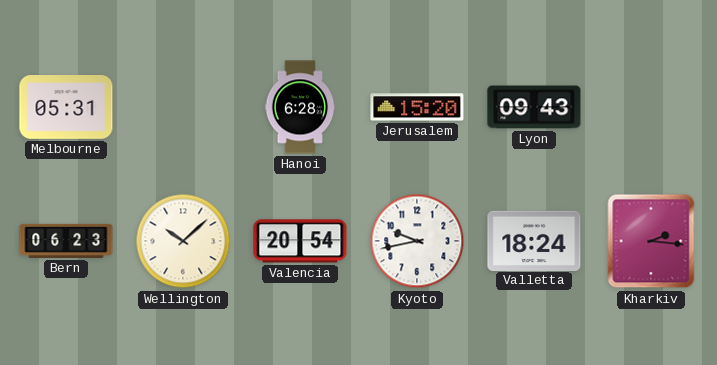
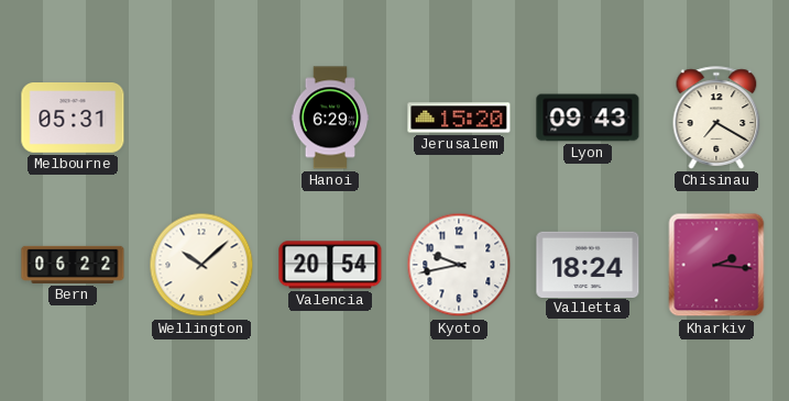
Hanoi: 6:28 -> 6:29
Chisinau: none -> 7:20
Bern: 06:23 -> 06:22
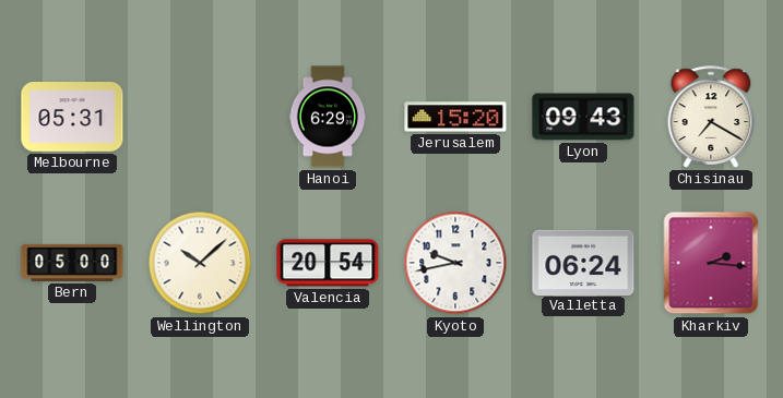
Bern: 06:22 -> 05:00
Valletta: 18:24 -> 06:24
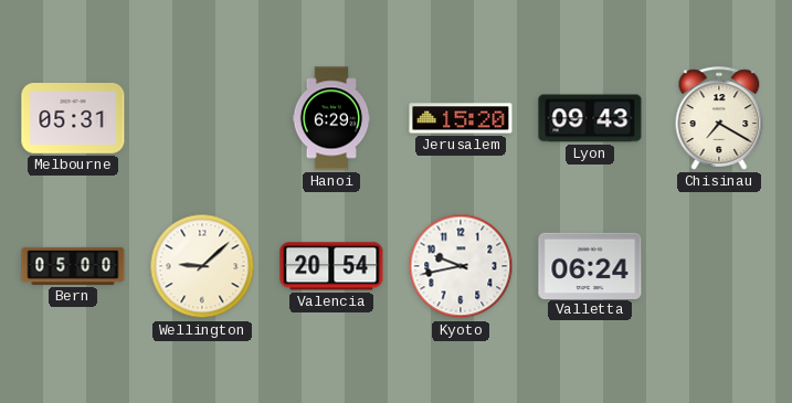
Wellington: 10:08 -> 9:08
Kharkiv: 2:16 -> none
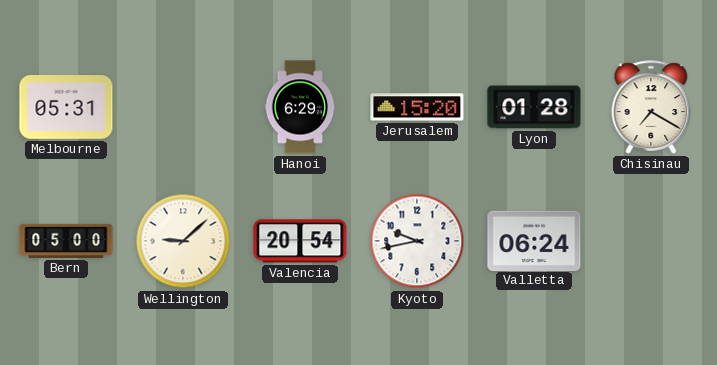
Lyon: 09:43 -> 01:28
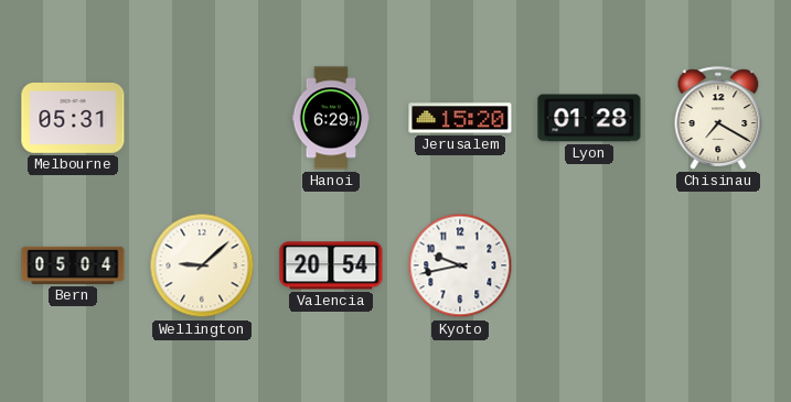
Bern: 05:00 -> 05:04
Valletta: 06:24 -> none
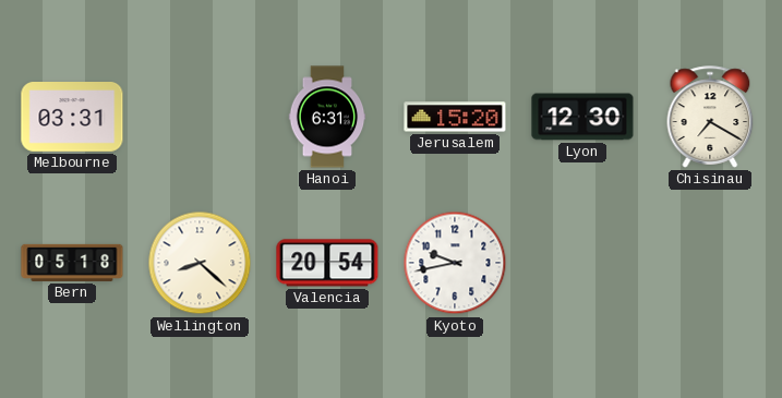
Melbourne: 05:31 -> 03:31
Hanoi: 6:29 -> 6:31
Lyon: 01:28 -> 12:30
Bern: 05:04 -> 05:18
Wellington: 9:08 -> 8:22
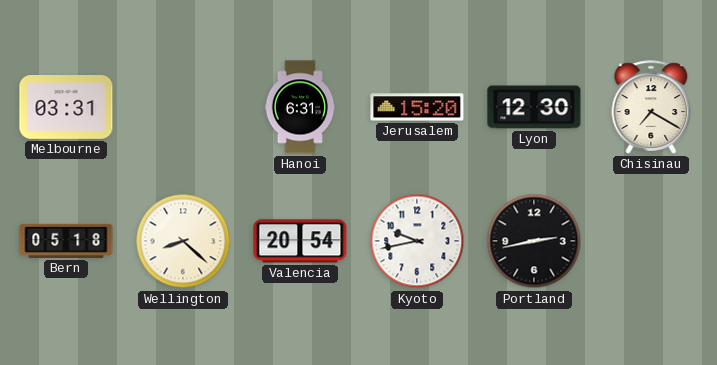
Portland: none -> 2:43
